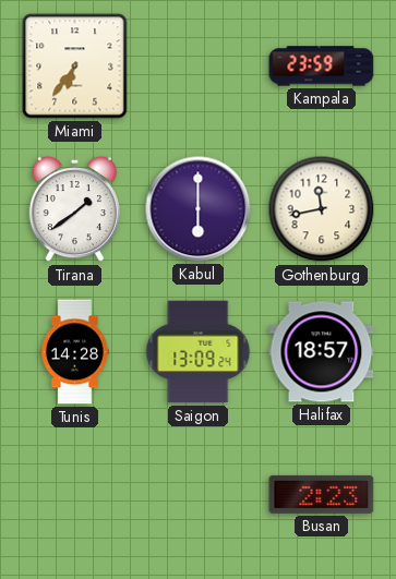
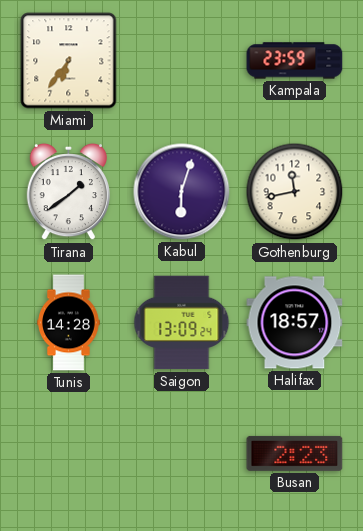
Kabul: 6:00 -> 6:03
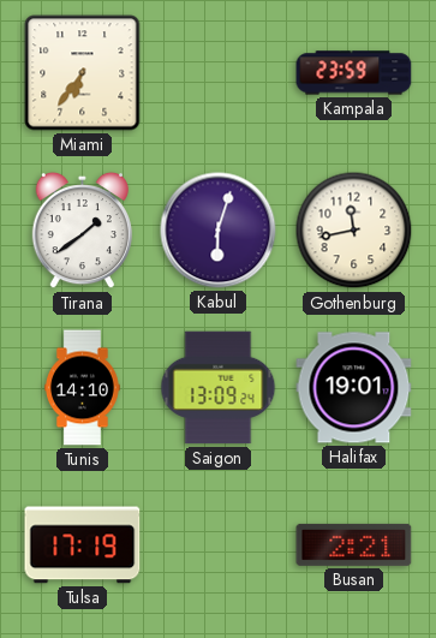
Tunis: 14:28 -> 14:10
Halifax: 18:57 -> 19:01
Tulsa: none -> 17:19
Busan: 2:23 -> 2:21
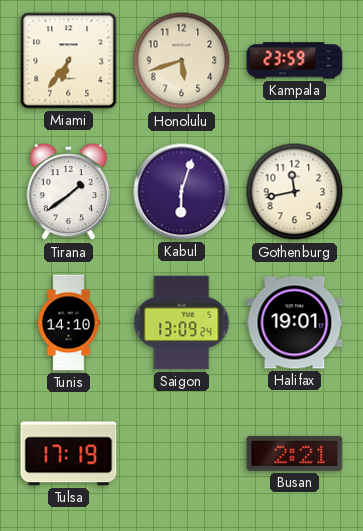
Honolulu: none -> 5:42
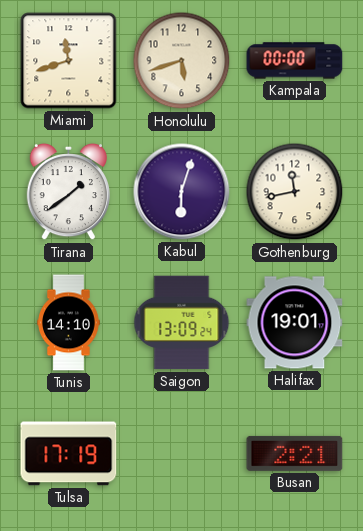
Miami: 6:36 -> 11:42
Kampala: 23:59 -> 00:00
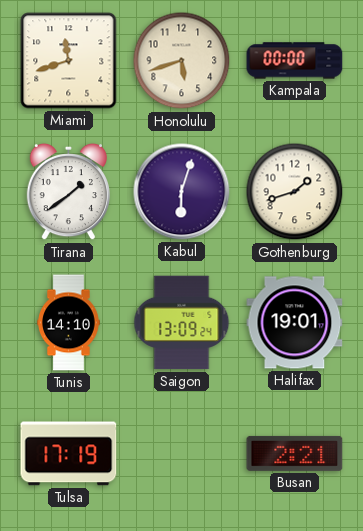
Gothenburg: 11:43 -> 1:42
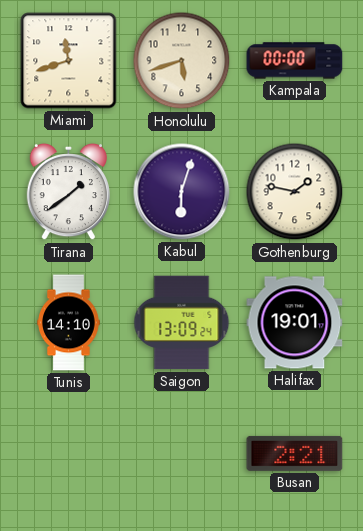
Gothenburg: 1:42 -> 1:47
Tulsa: 17:19 -> none
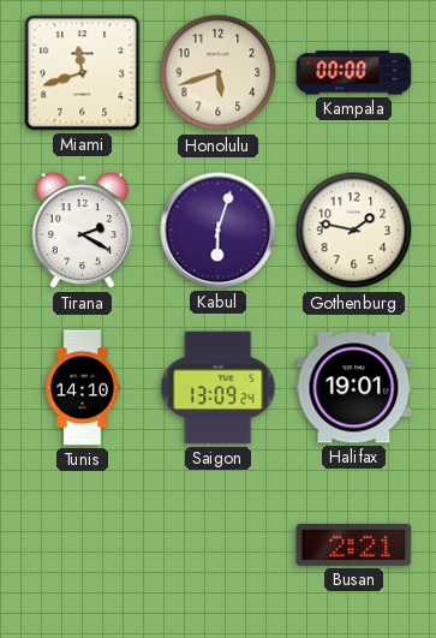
Tirana: 1:39 -> 2:20
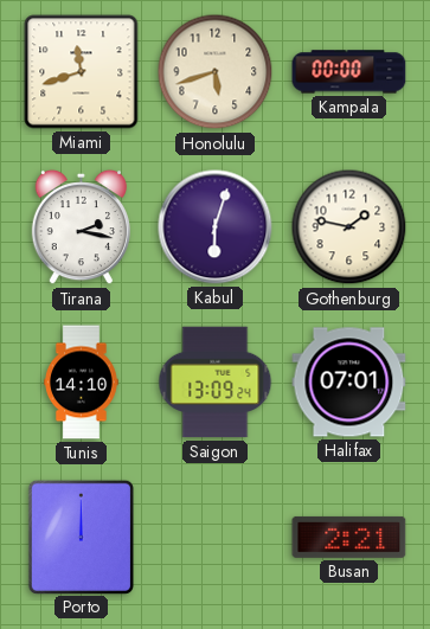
Tirana: 2:20 -> 2:17
Halifax: 19:01 -> 07:01
Porto: none -> 12:00
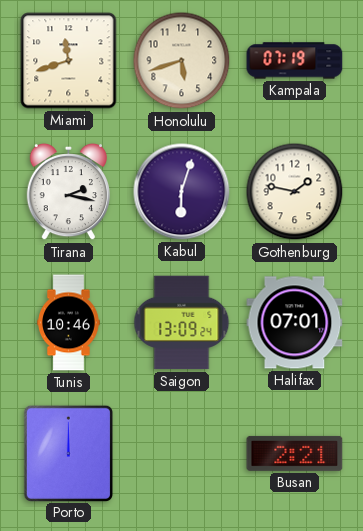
Kampala: 00:00 -> 07:19
Tunis: 14:10 -> 10:46
